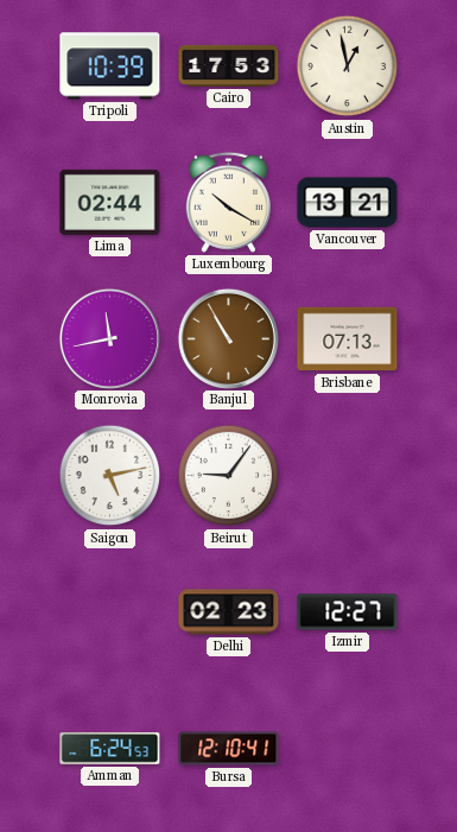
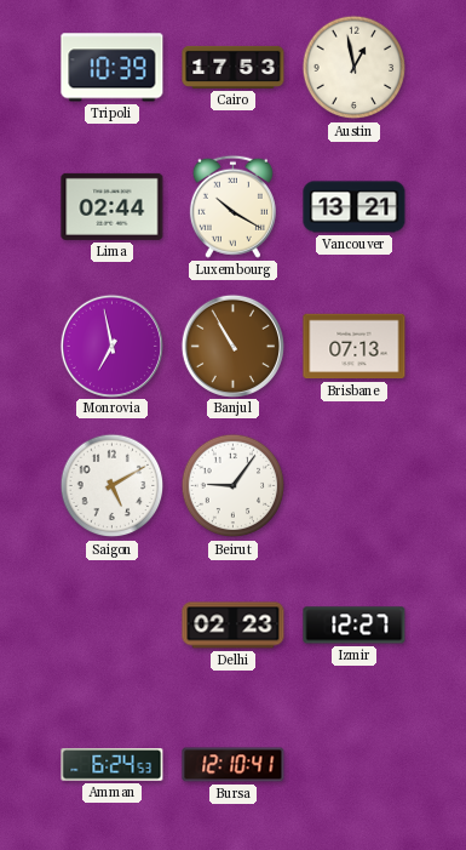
Monrovia: 11:43 -> 6:58
Saigon: 5:13 -> 5:10
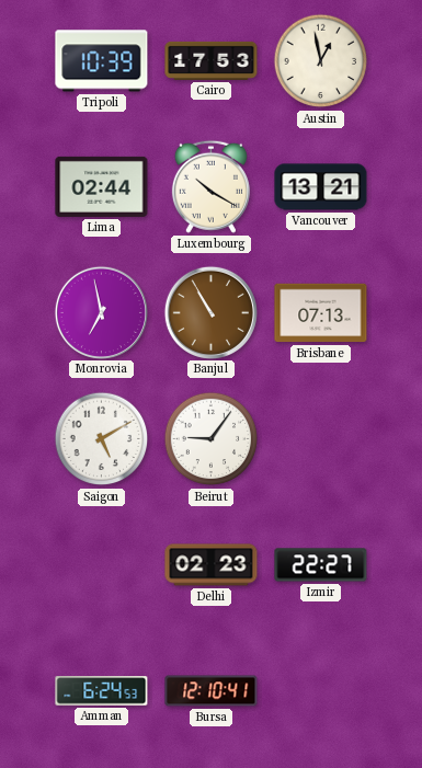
Izmir: 12:27 -> 22:27
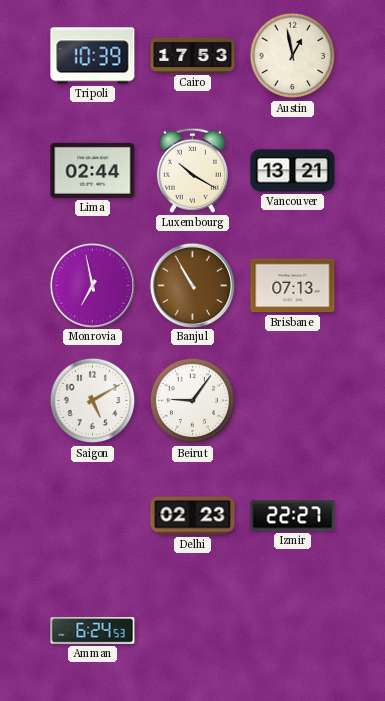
Bursa: 12:10 -> none
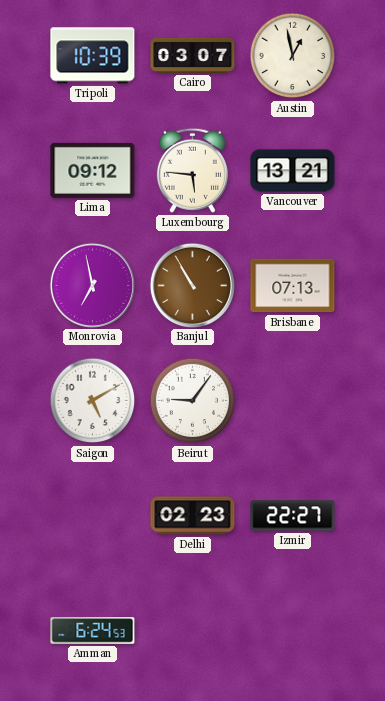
Cairo: 17:53 -> 03:07
Lima: 02:44 -> 09:12
Luxembourg: 10:20 -> 5:46
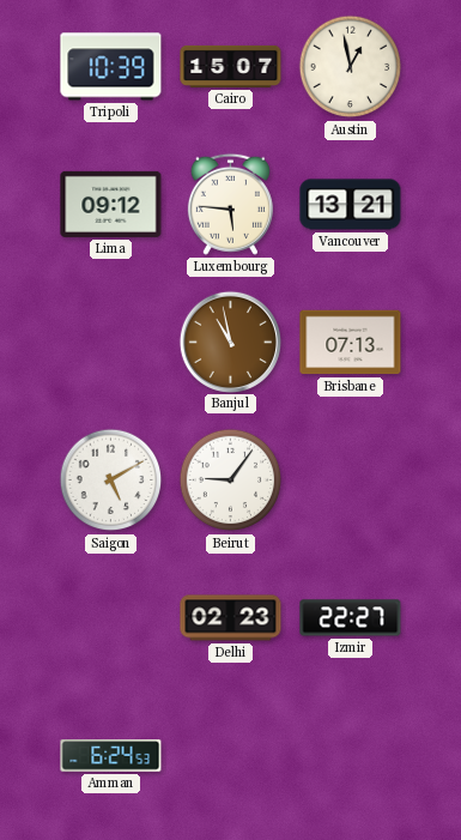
Cairo: 03:07 -> 15:07
Monrovia: 6:58 -> none
Banjul: 10:55 -> 10:58
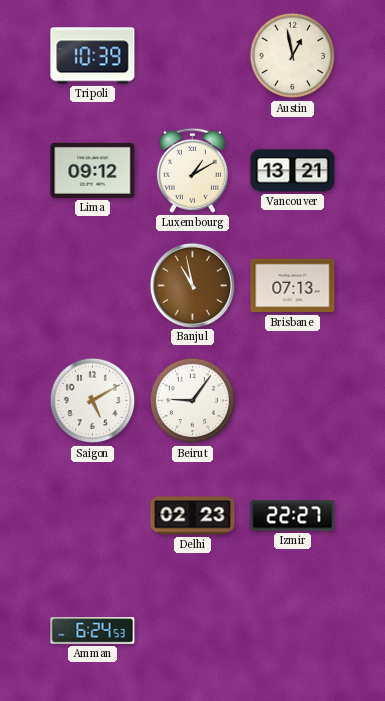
Cairo: 15:07 -> none
Luxembourg: 5:46 -> 1:10
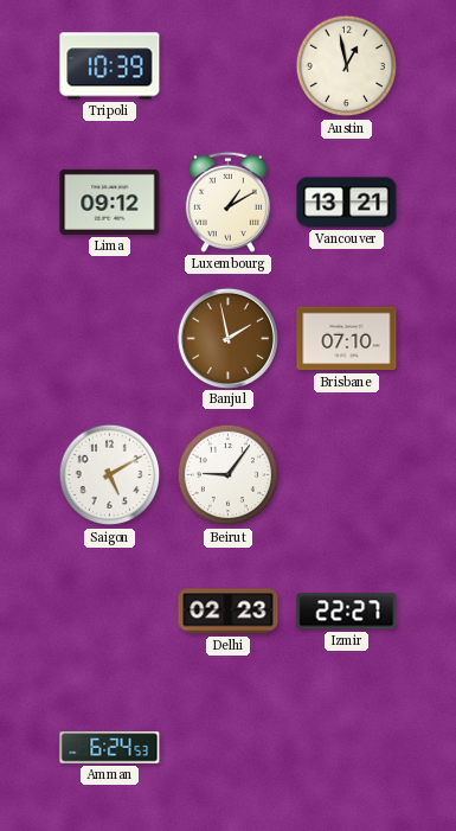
Banjul: 10:58 -> 1:58
Brisbane: 07:13 -> 07:10
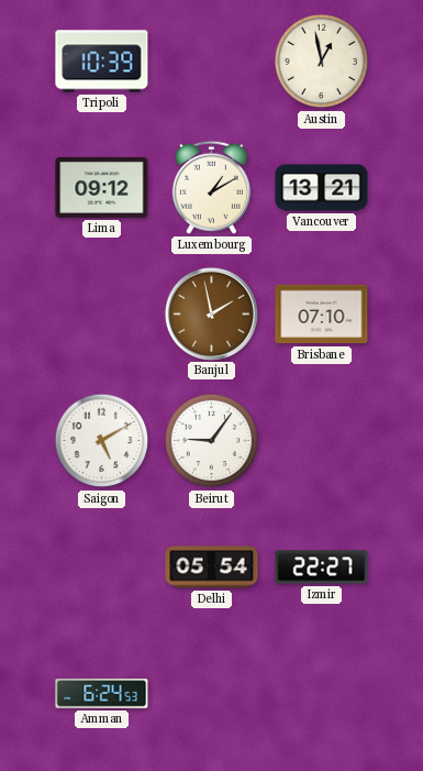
Delhi: 02:23 -> 05:54
